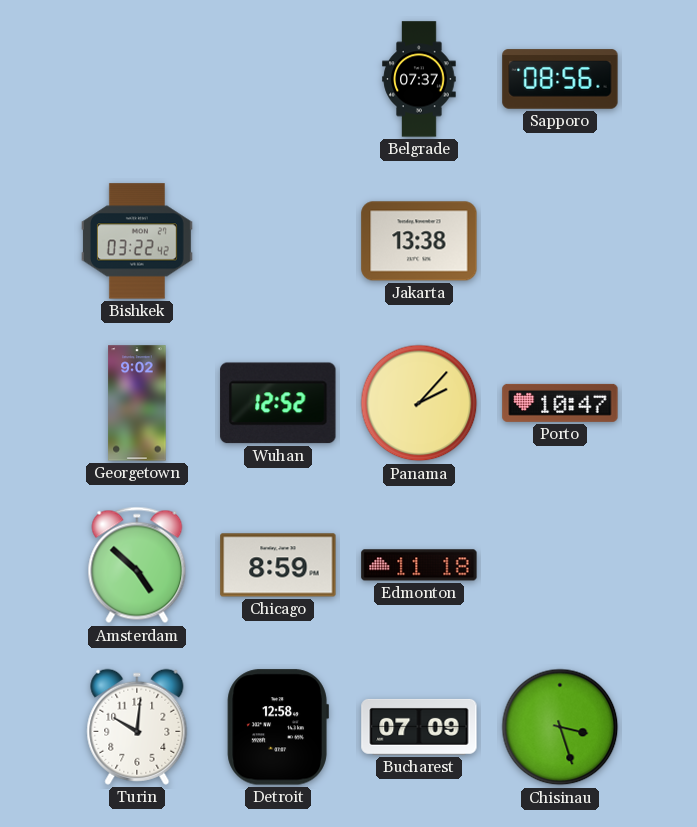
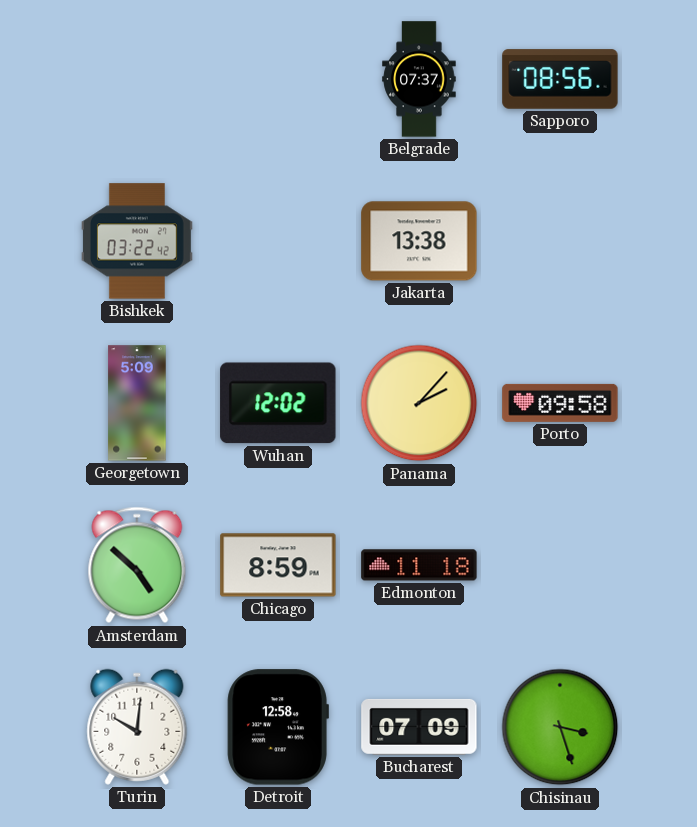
Georgetown: 9:02 -> 5:09
Wuhan: 12:52 -> 12:02
Porto: 10:47 -> 09:58
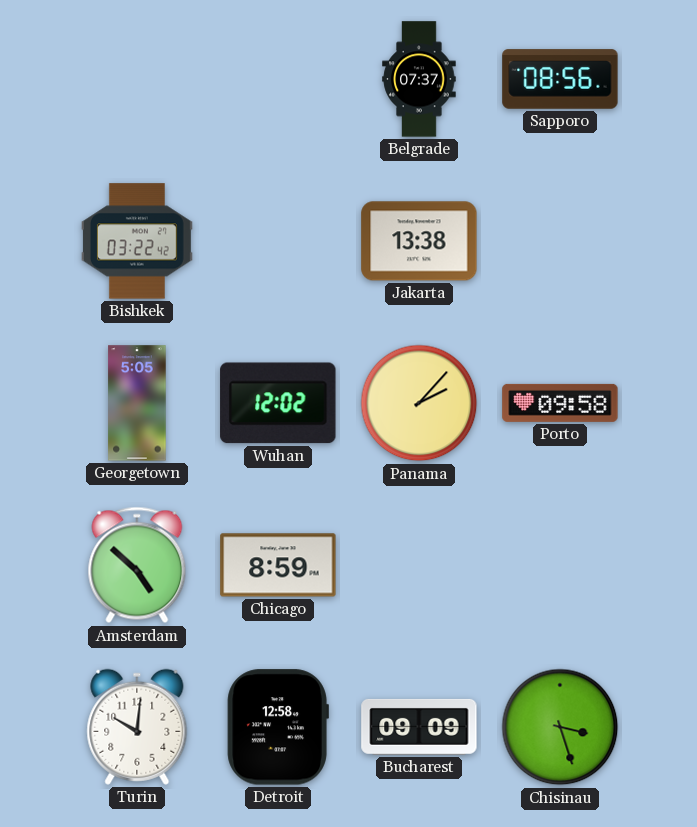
Georgetown: 5:09 -> 5:05
Edmonton: 11:18 -> none
Bucharest: 07:09 -> 09:09
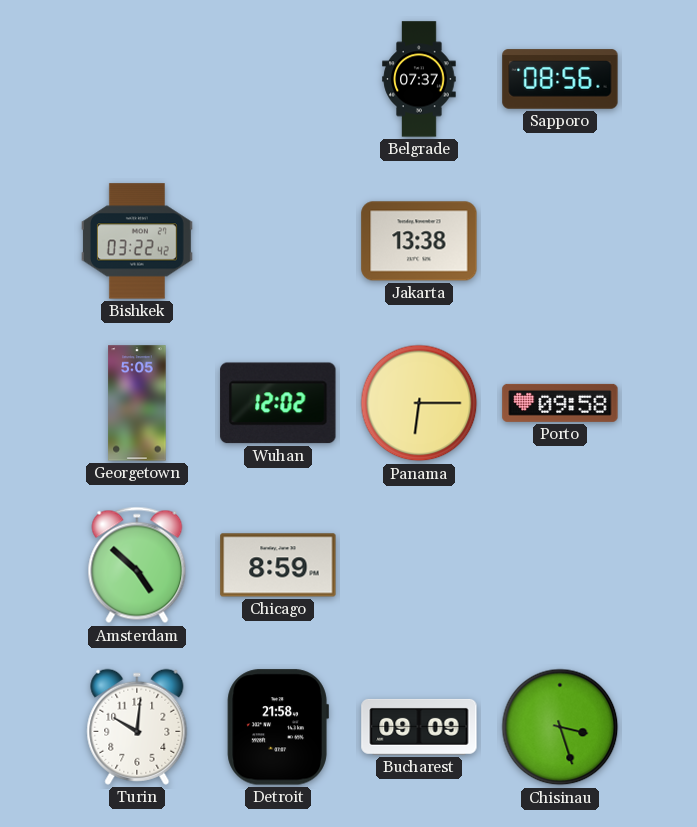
Panama: 2:07 -> 6:15
Detroit: 12:58 -> 21:58
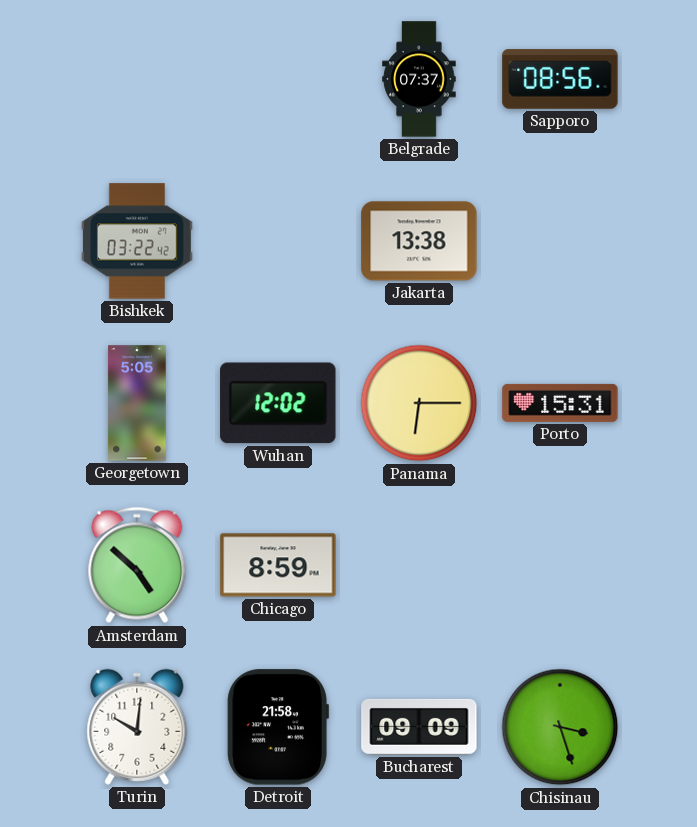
Porto: 09:58 -> 15:31
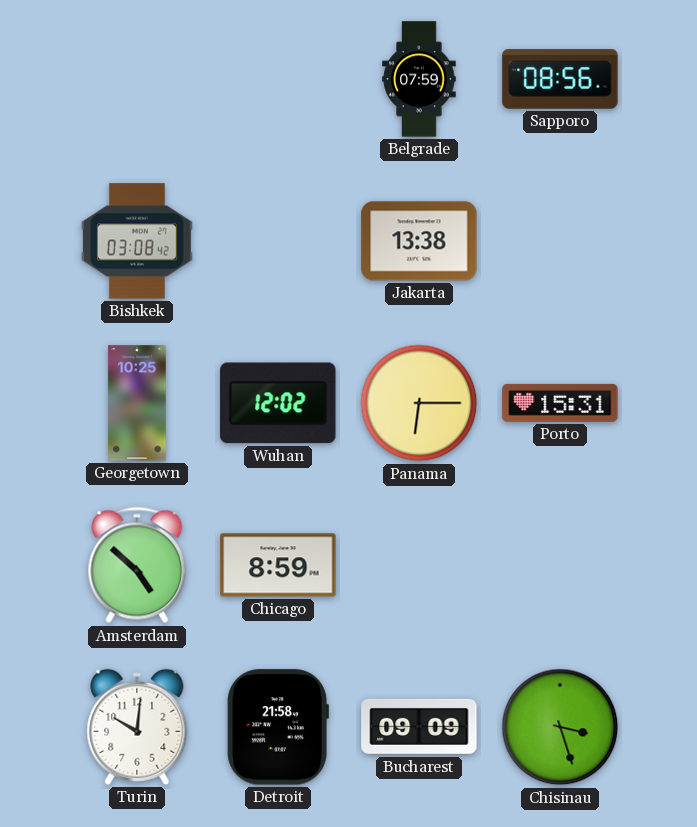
Belgrade: 07:37 -> 07:59
Bishkek: 03:22 -> 03:08
Georgetown: 5:05 -> 10:25
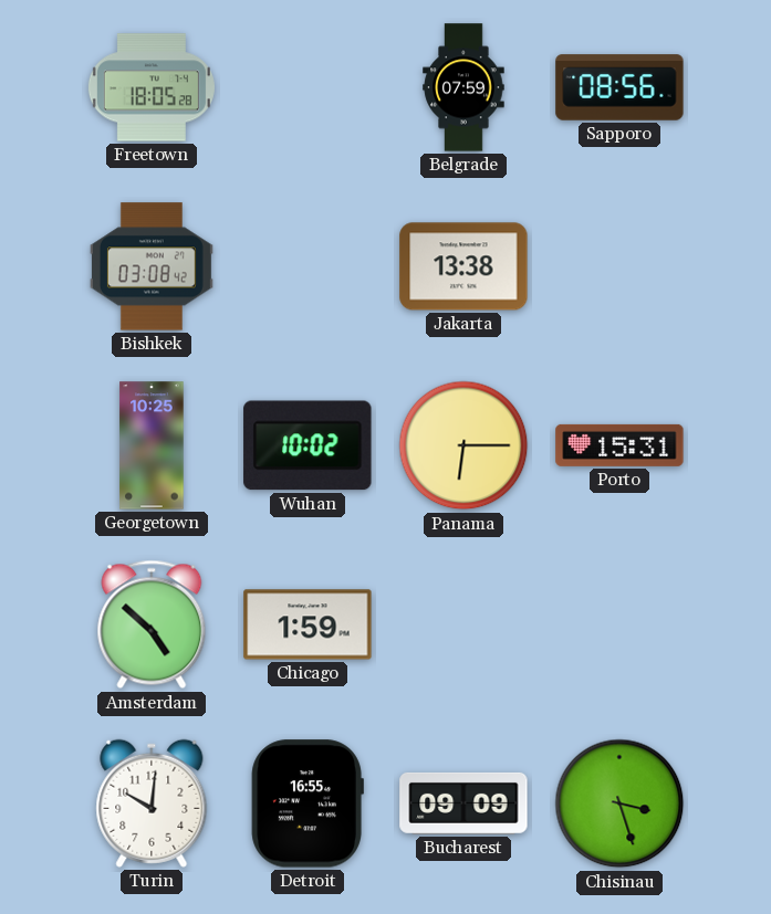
Freetown: none -> 18:05
Wuhan: 12:02 -> 10:02
Chicago: 8:59 -> 1:59
Detroit: 21:58 -> 16:55
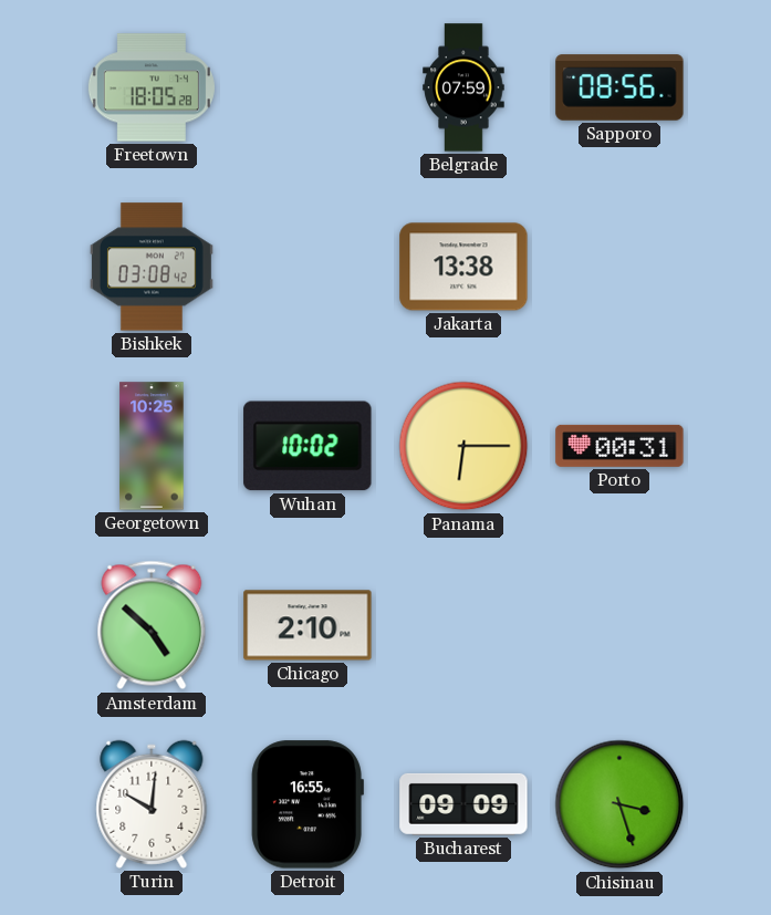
Porto: 15:31 -> 00:31
Chicago: 1:59 -> 2:10
